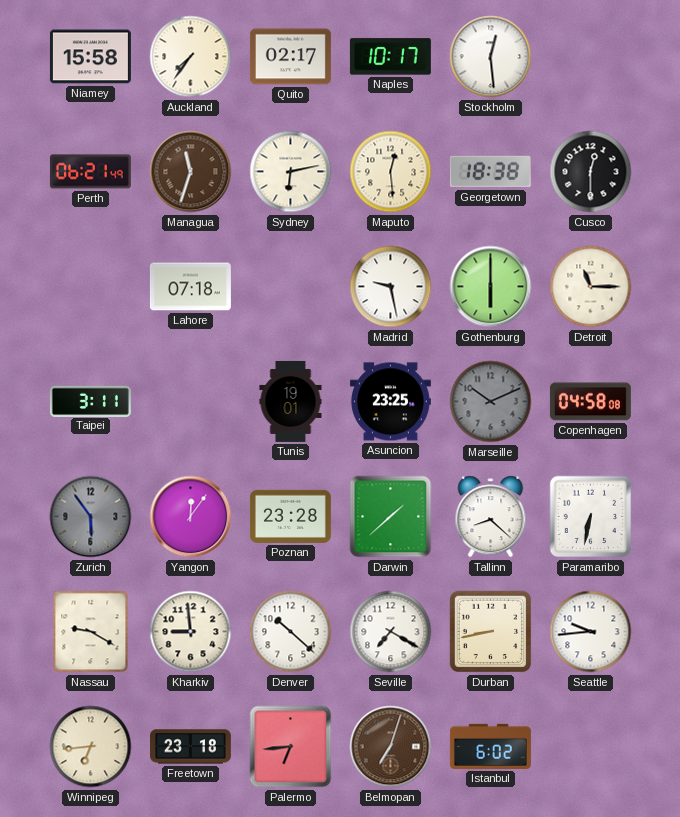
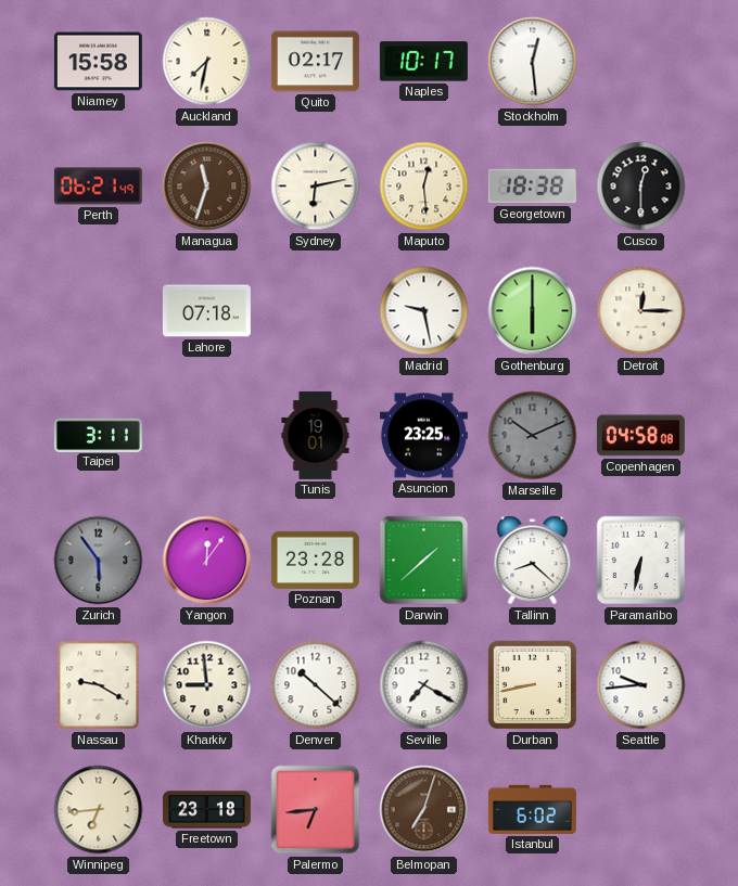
Auckland: 7:36 -> 7:32
Detroit: 11:15 -> 12:15
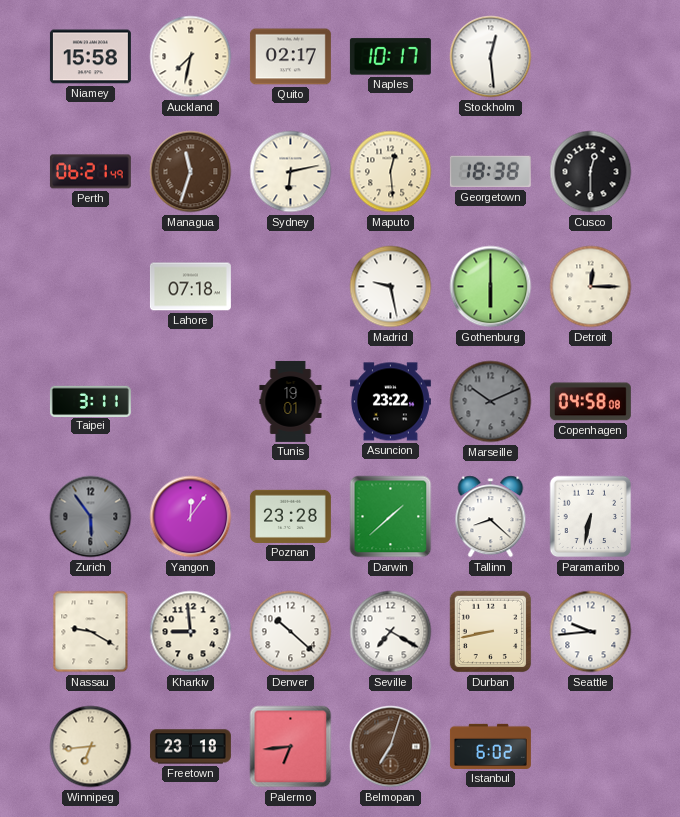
Asuncion: 23:25 -> 23:22
